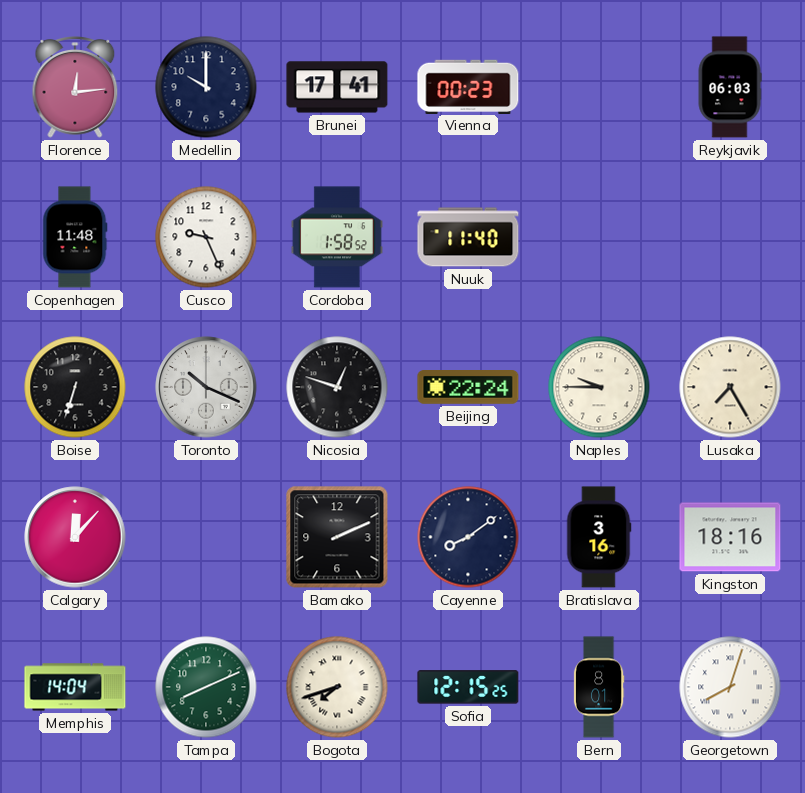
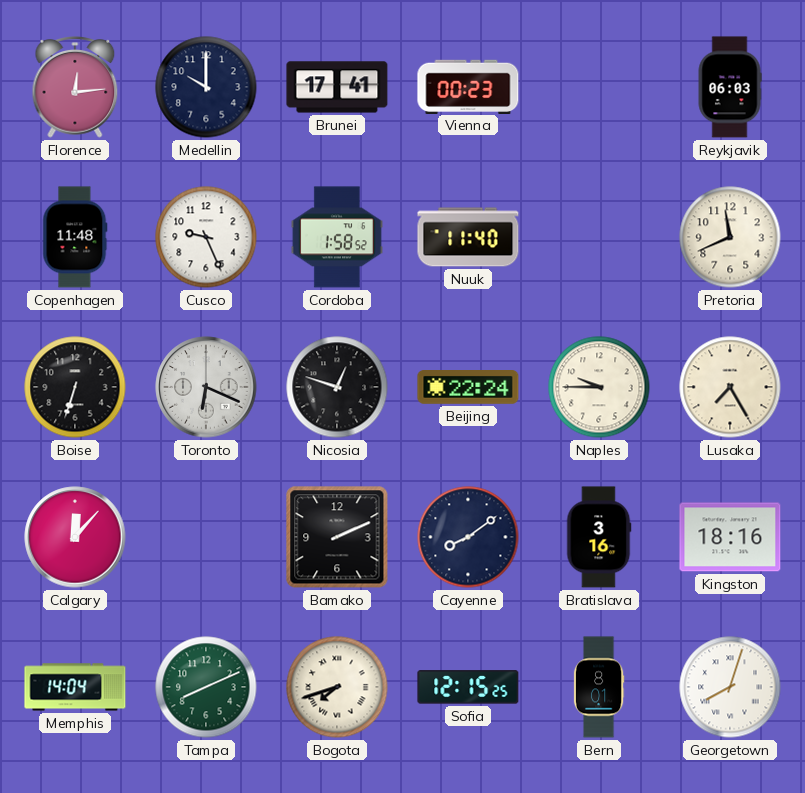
Pretoria: none -> 11:41
Toronto: 10:19 -> 6:19
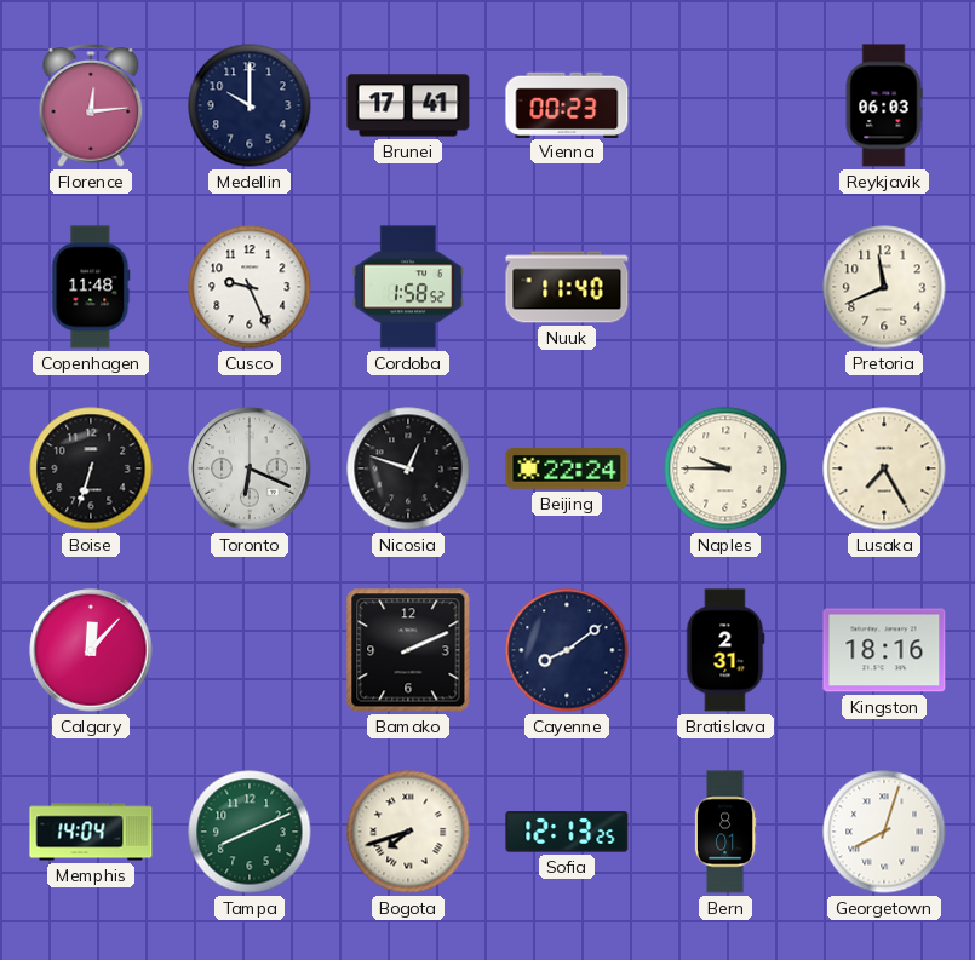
Bratislava: 3:16 -> 2:31
Sofia: 12:15 -> 12:13
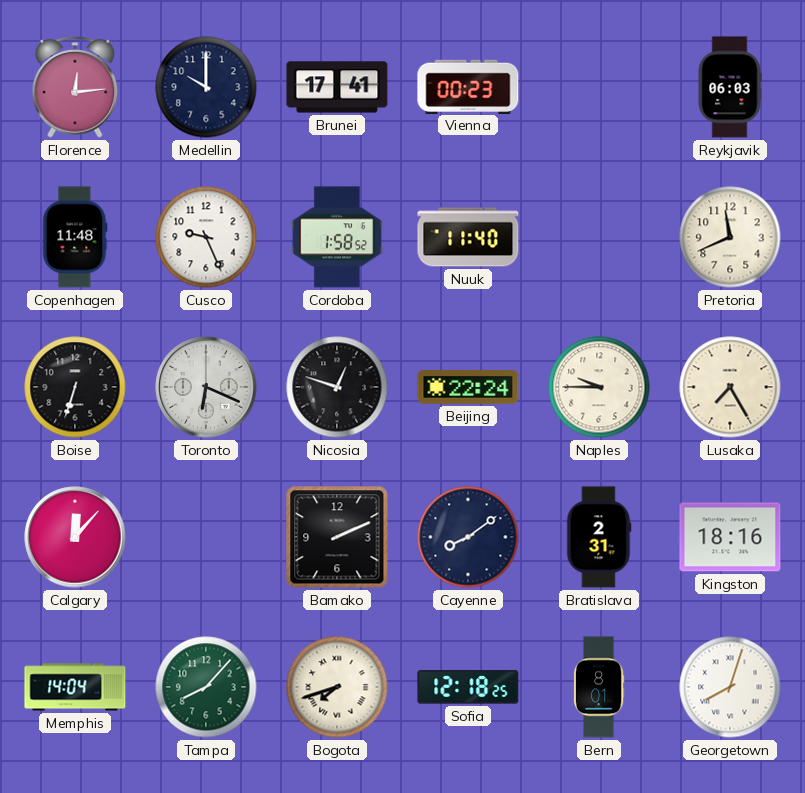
Tampa: 8:11 -> 8:07
Sofia: 12:13 -> 12:18
